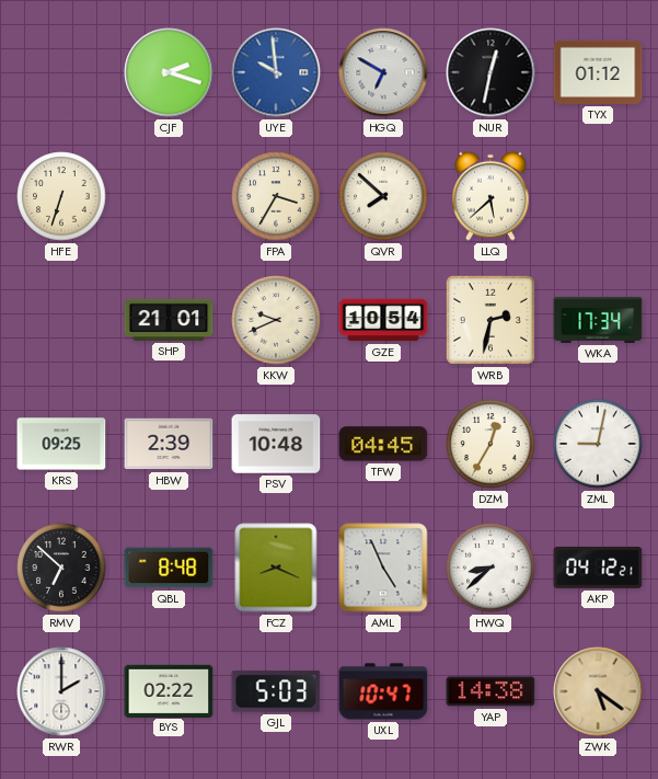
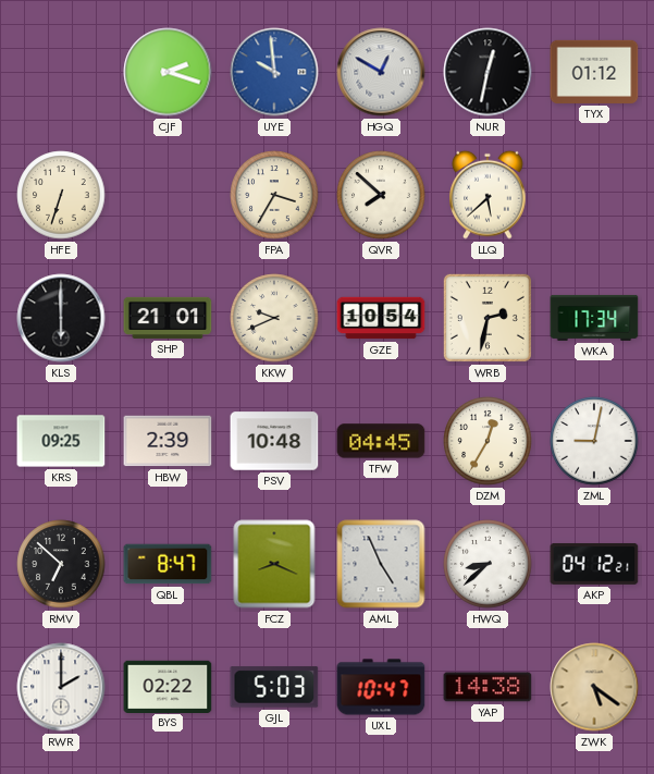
HGQ: 6:50 -> 12:50
KLS: none -> 6:00
QBL: 8:48 -> 8:47
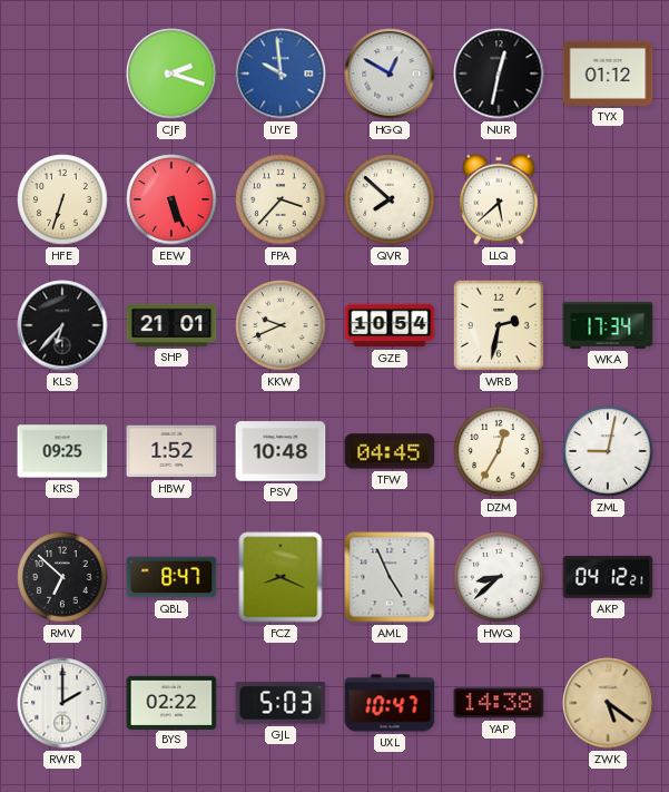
EEW: none -> 5:26
FPA: 3:35 -> 3:37
KLS: 6:00 -> 6:37
HBW: 2:39 -> 1:52
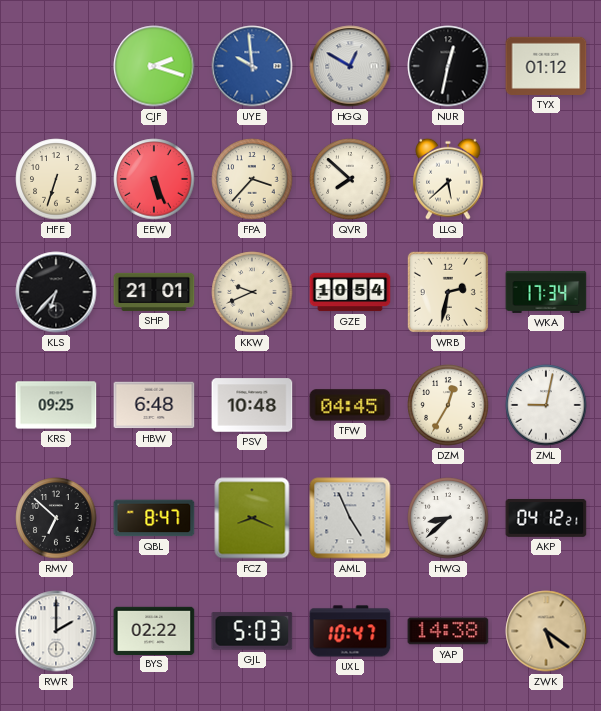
HBW: 1:52 -> 6:48
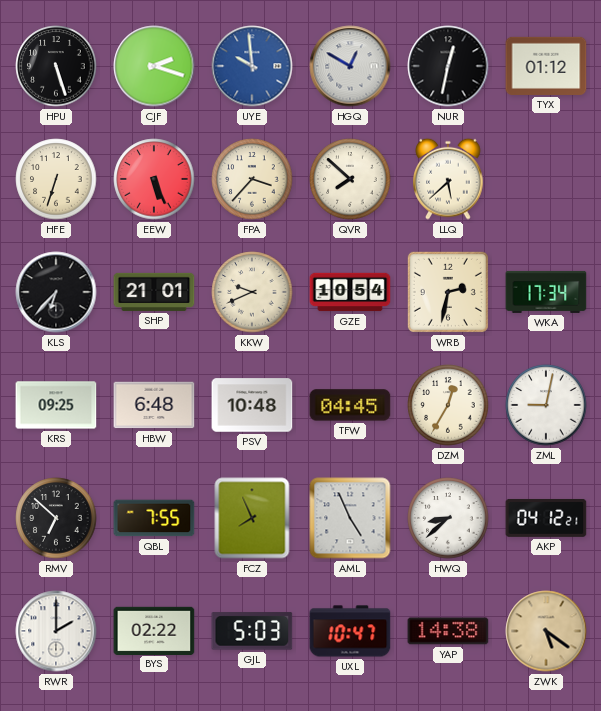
HPU: none -> 5:27
QBL: 8:47 -> 7:55
FCZ: 8:19 -> 7:56
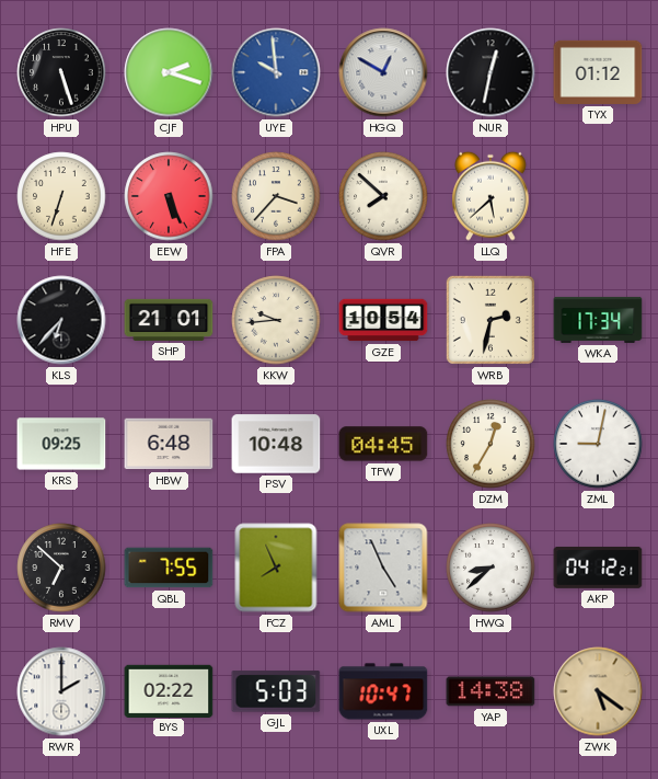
KKW: 9:41 -> 9:44
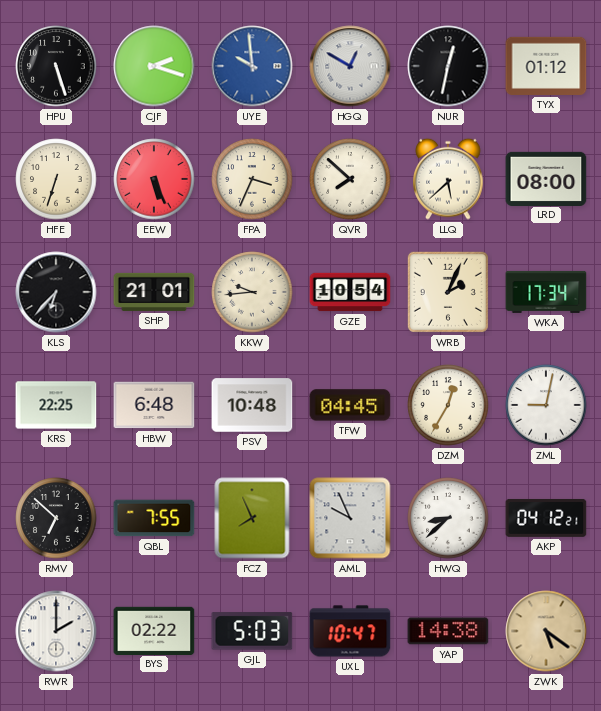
FPA: 3:37 -> 3:34
LRD: none -> 08:00
WRB: 2:32 -> 2:04
KRS: 09:25 -> 22:25
AML: 4:56 -> 9:56
